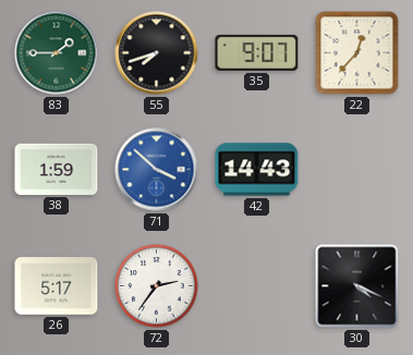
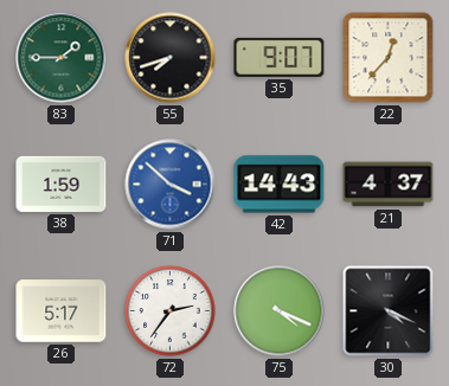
21: none -> 4:37
75: none -> 4:19
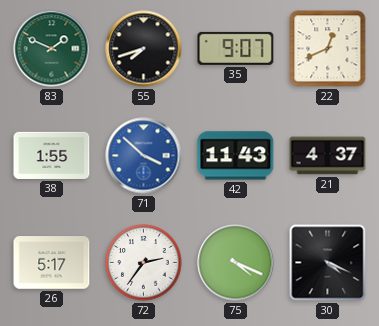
83: 1:45 -> 1:49
22: 12:37 -> 12:41
38: 1:59 -> 1:55
42: 14:43 -> 11:43
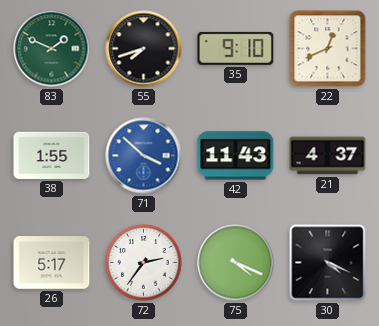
35: 9:07 -> 9:10
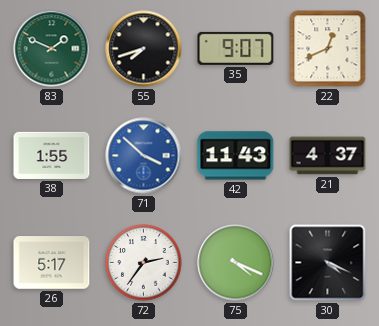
35: 9:10 -> 9:07
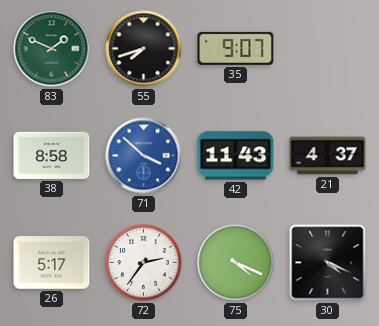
22: 12:41 -> none
38: 1:55 -> 8:58
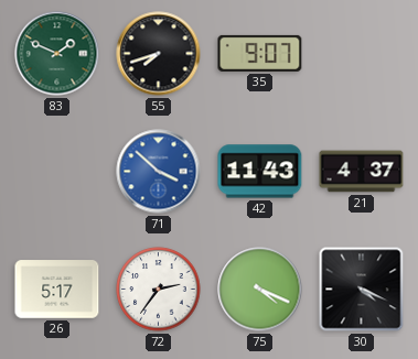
38: 8:58 -> none
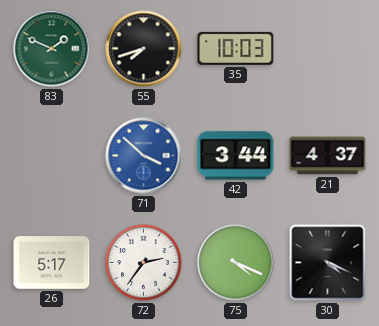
35: 9:07 -> 10:03
42: 11:43 -> 3:44
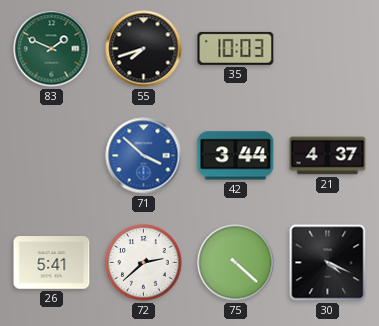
26: 5:17 -> 5:41
72: 2:36 -> 2:38
75: 4:19 -> 4:22
